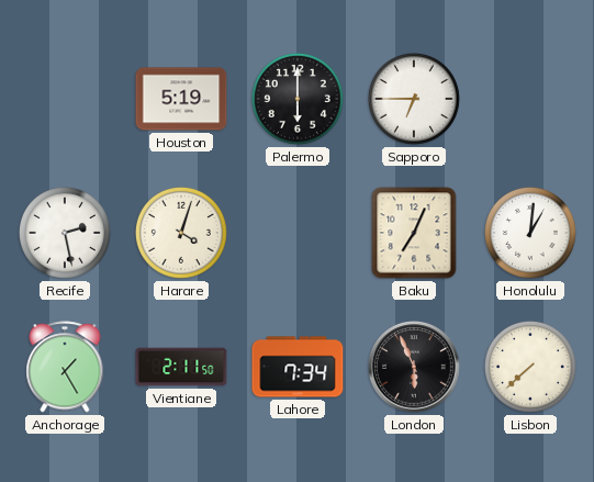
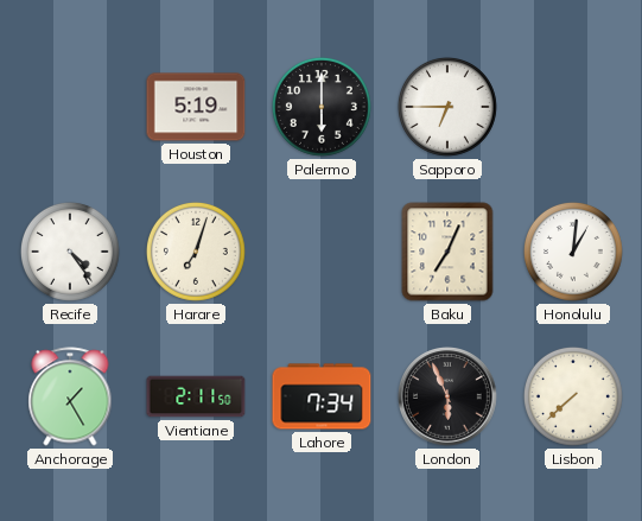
Recife: 2:28 -> 4:24
Harare: 4:03 -> 7:03
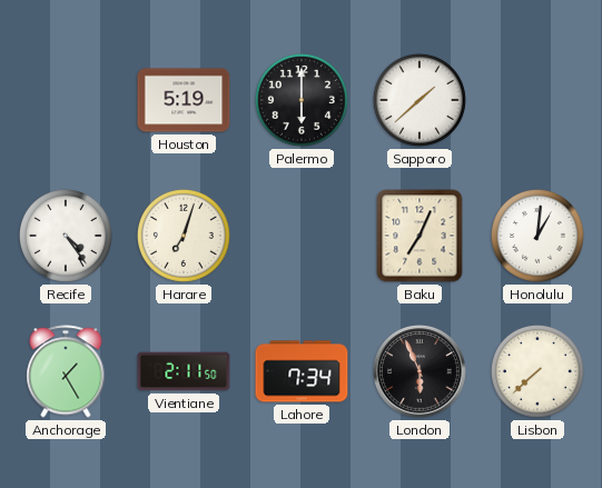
Sapporo: 6:45 -> 1:38
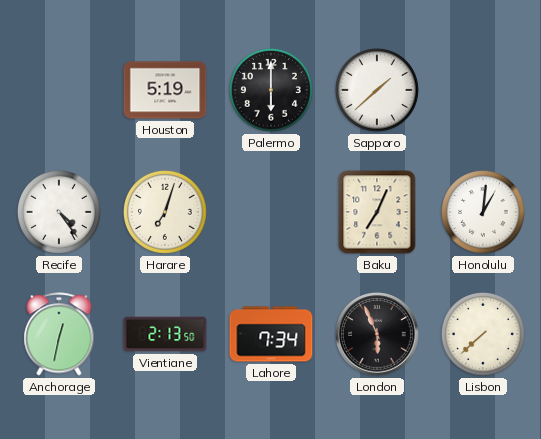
Anchorage: 1:25 -> 12:32
Vientiane: 2:11 -> 2:13
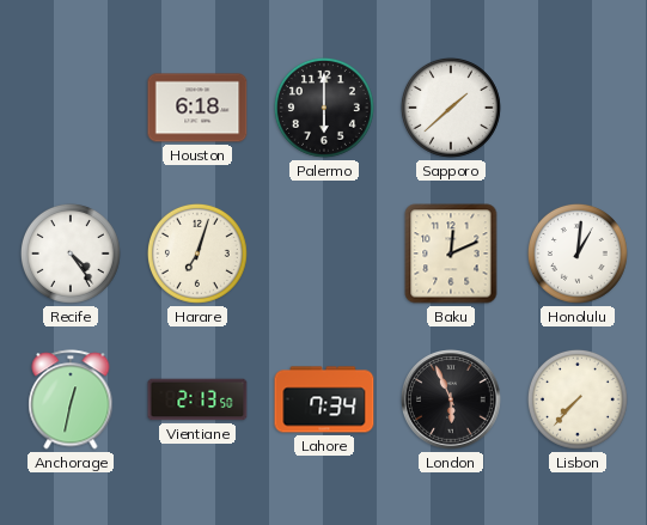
Houston: 5:19 -> 6:18
Baku: 7:04 -> 12:11
Lisbon: 7:38 -> 7:37
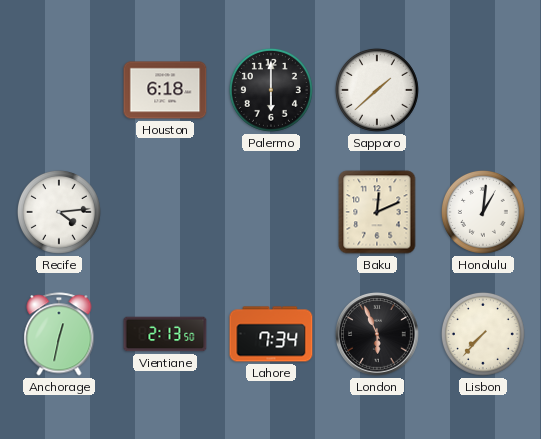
Recife: 4:24 -> 4:14
Harare: 7:03 -> none
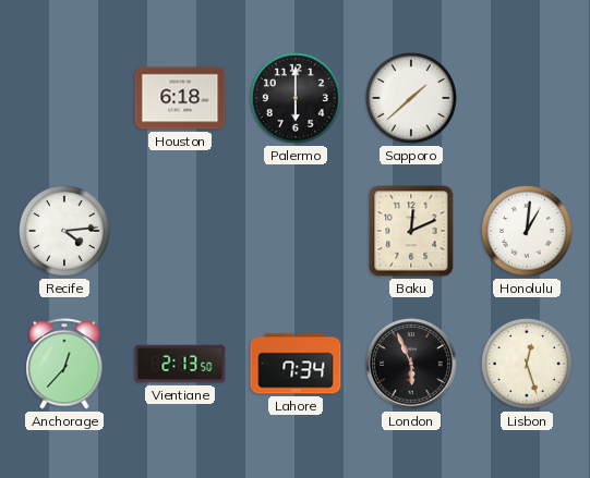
Anchorage: 12:32 -> 12:37
Lisbon: 7:37 -> 12:27
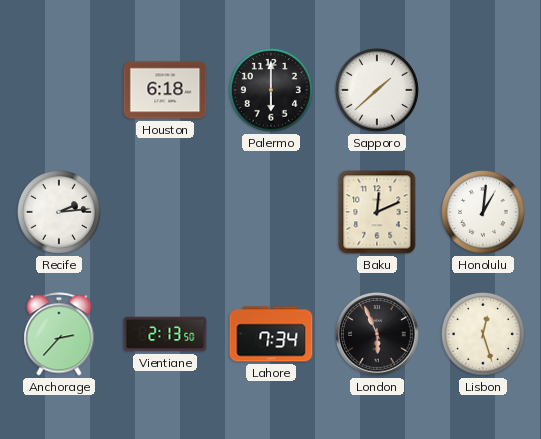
Recife: 4:14 -> 2:14
Anchorage: 12:37 -> 2:37
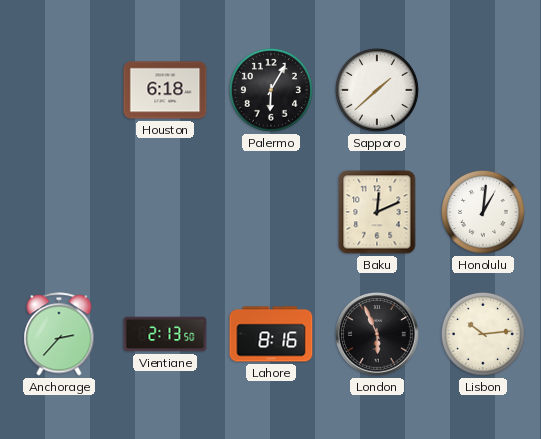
Palermo: 6:00 -> 6:05
Recife: 2:14 -> none
Lahore: 7:34 -> 8:16
Lisbon: 12:27 -> 10:14
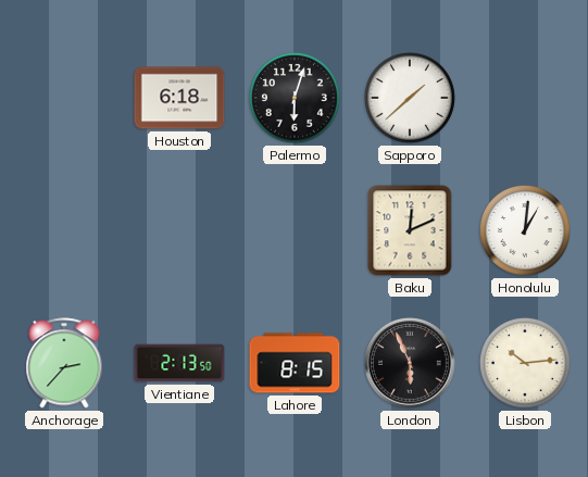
Palermo: 6:05 -> 6:03
Lahore: 8:16 -> 8:15
